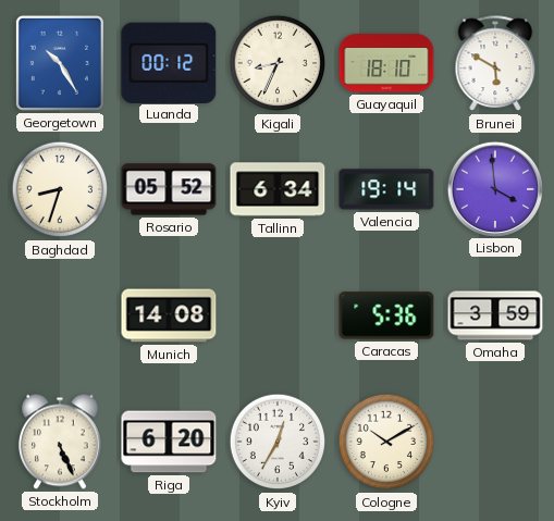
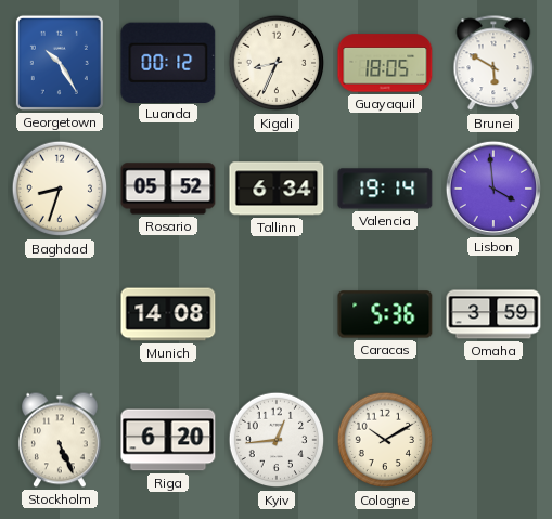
Guayaquil: 18:10 -> 18:05
Kyiv: 12:35 -> 12:44
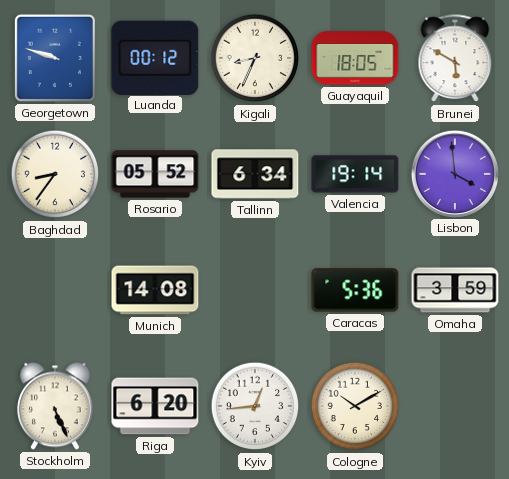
Georgetown: 10:25 -> 9:48
Baghdad: 8:33 -> 8:36
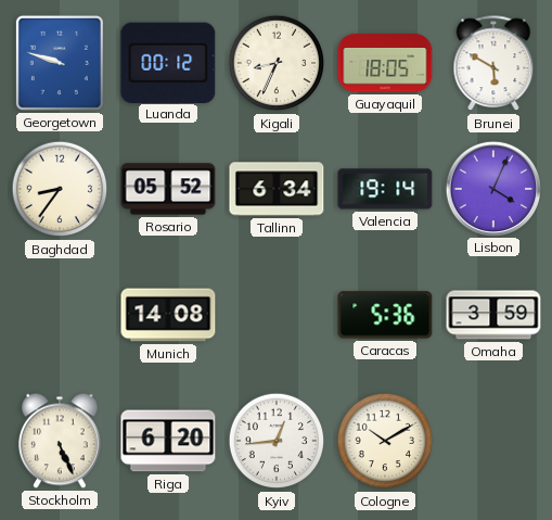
Lisbon: 3:59 -> 4:04
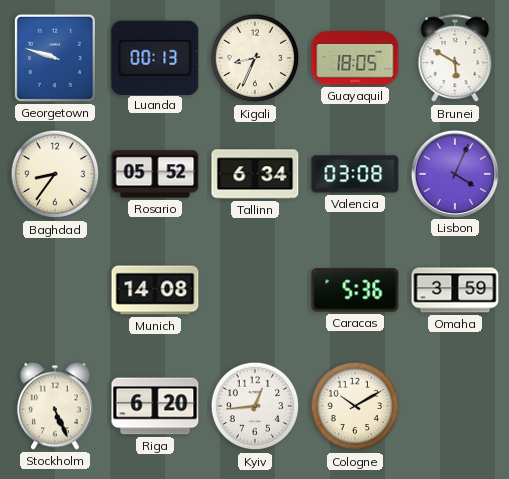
Luanda: 00:12 -> 00:13
Valencia: 19:14 -> 03:08
